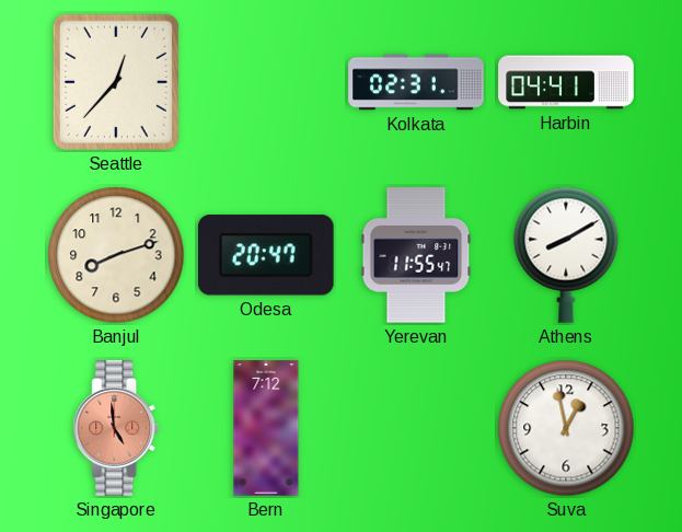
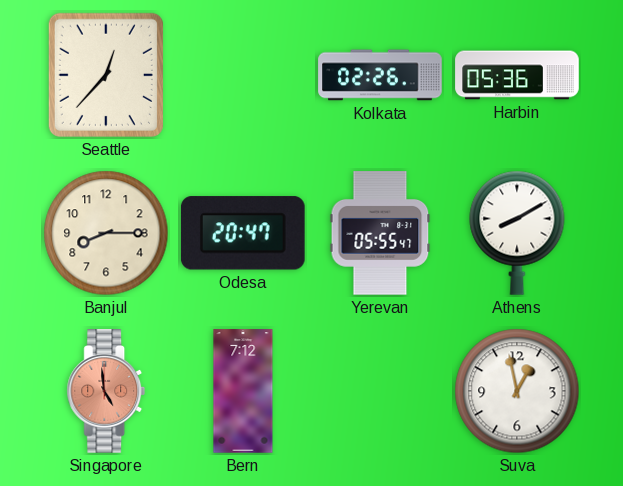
Kolkata: 02:31 -> 02:26
Harbin: 04:41 -> 05:36
Banjul: 8:12 -> 8:15
Yerevan: 11:55 -> 05:55
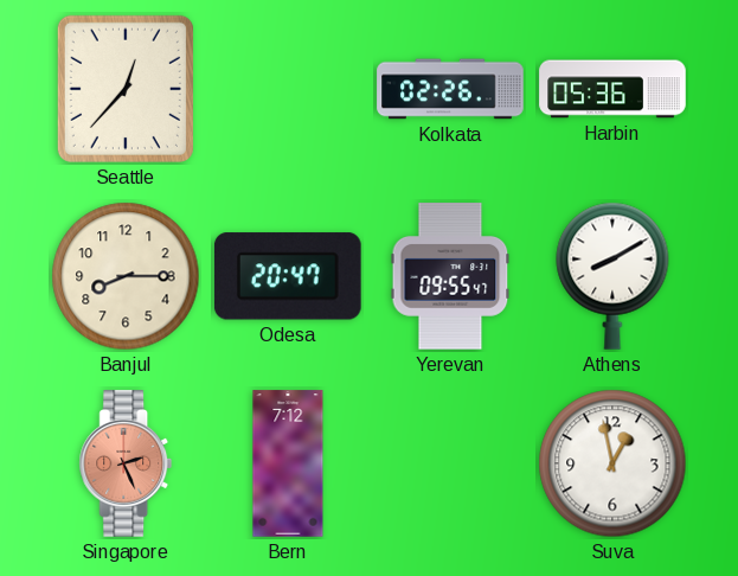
Yerevan: 05:55 -> 09:55
Singapore: 4:59 -> 2:26
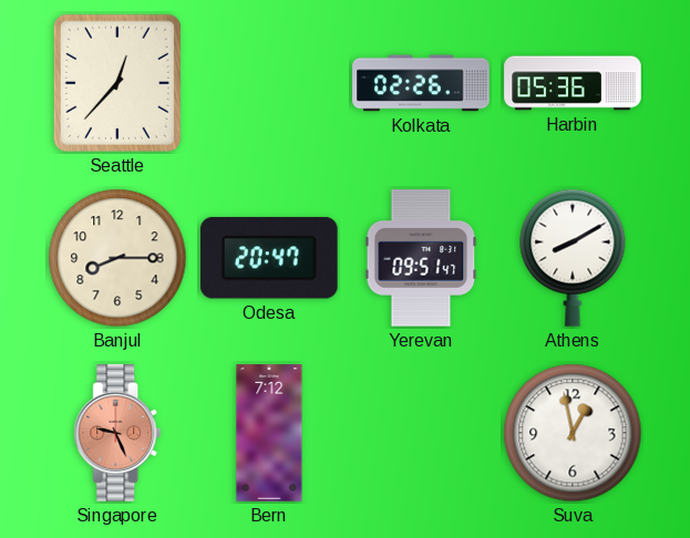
Yerevan: 09:55 -> 09:51
Singapore: 2:26 -> 9:26
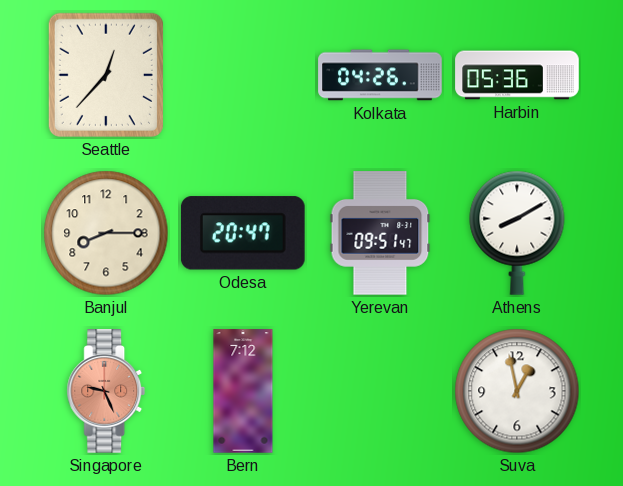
Kolkata: 02:26 -> 04:26
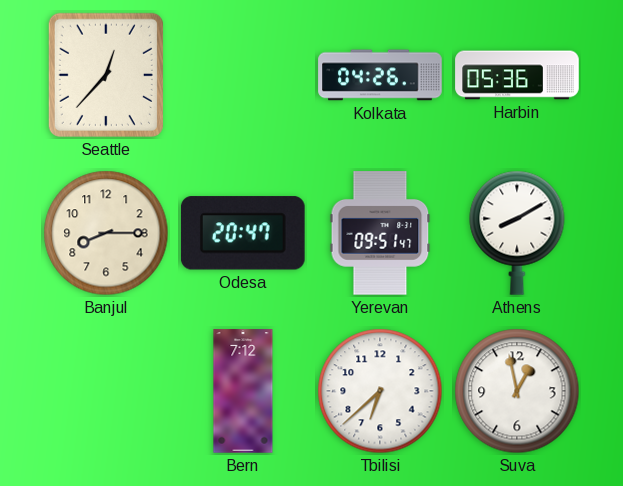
Singapore: 9:26 -> none
Tbilisi: none -> 6:38
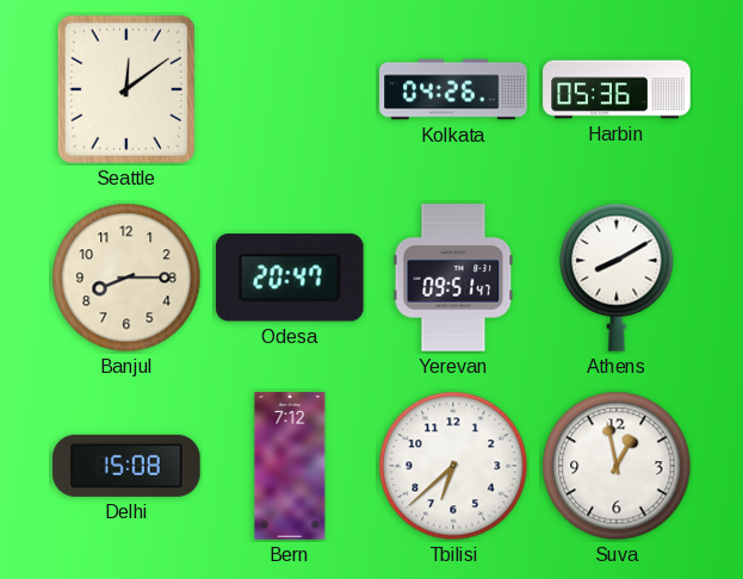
Seattle: 12:37 -> 12:09
Delhi: none -> 15:08
